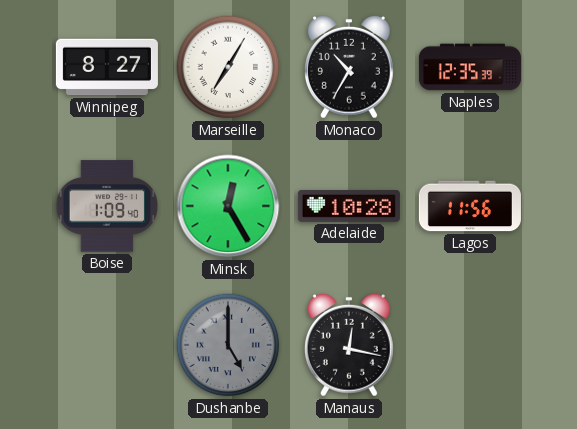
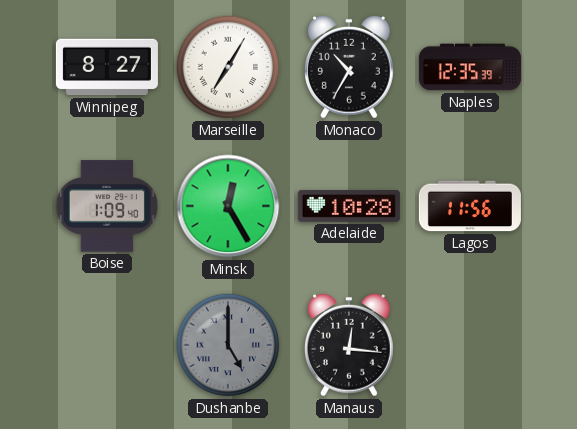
Manaus: 12:17 -> 12:16
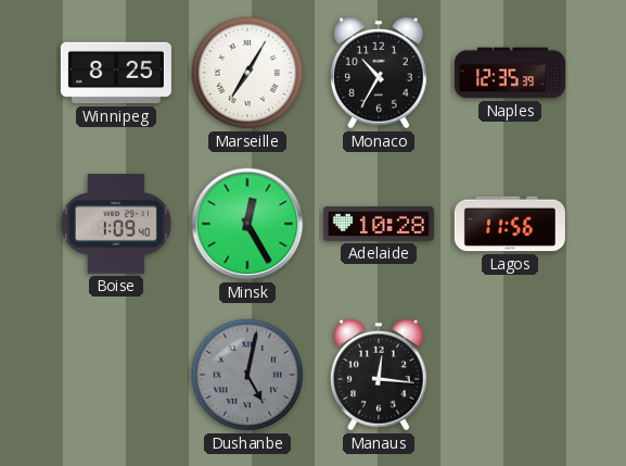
Winnipeg: 8:27 -> 8:25
Dushanbe: 5:00 -> 5:02
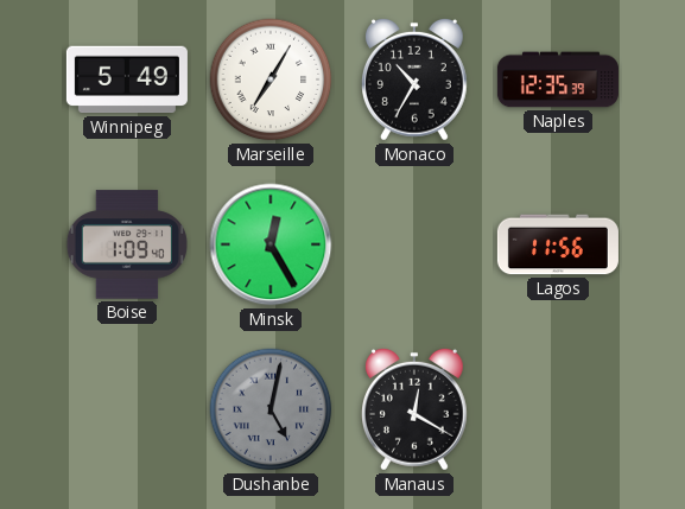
Winnipeg: 8:25 -> 5:49
Adelaide: 10:28 -> none
Manaus: 12:16 -> 12:20
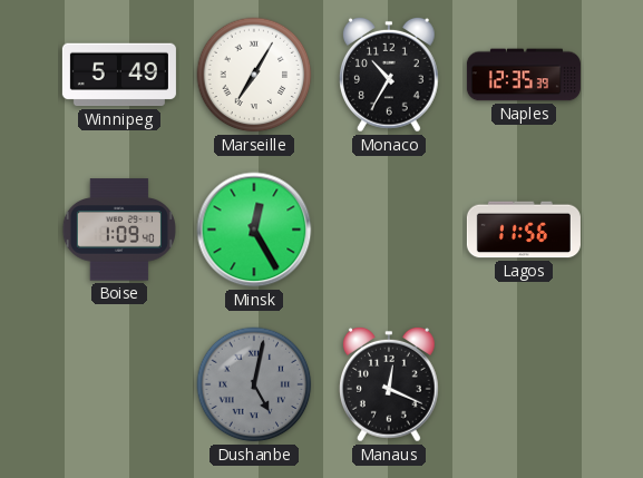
Manaus: 12:20 -> 12:19
